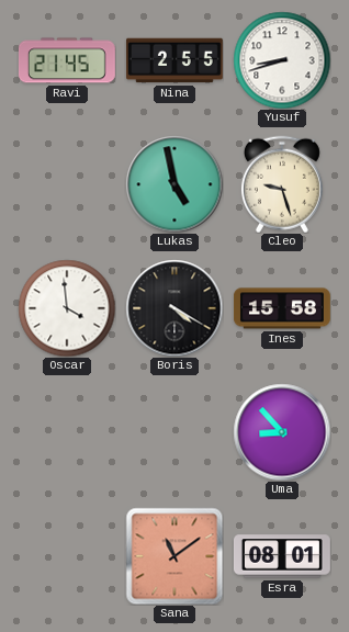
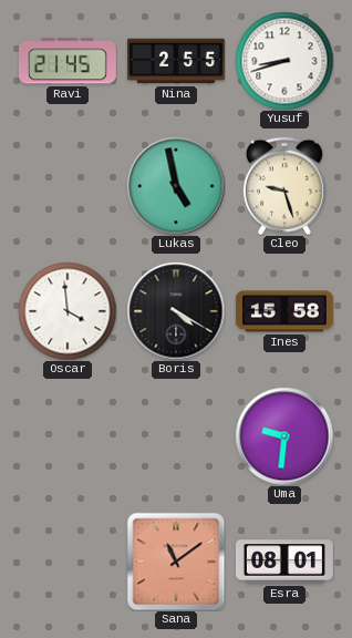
Uma: 8:53 -> 9:31
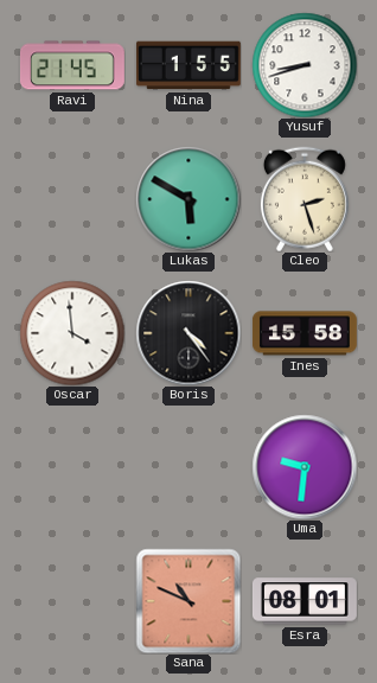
Nina: 2:55 -> 1:55
Lukas: 4:58 -> 5:50
Cleo: 9:27 -> 2:27
Boris: 4:20 -> 4:24
Sana: 11:09 -> 10:49
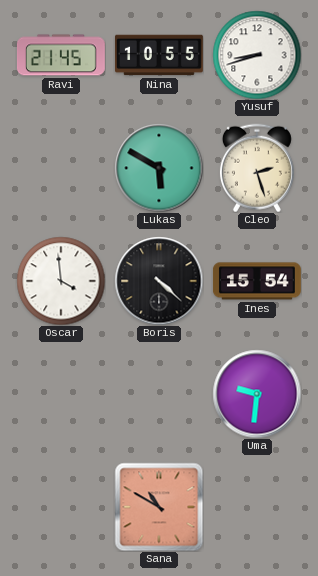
Nina: 1:55 -> 10:55
Boris: 4:24 -> 4:22
Ines: 15:58 -> 15:54
Sana: 10:49 -> 10:50
Esra: 08:01 -> none
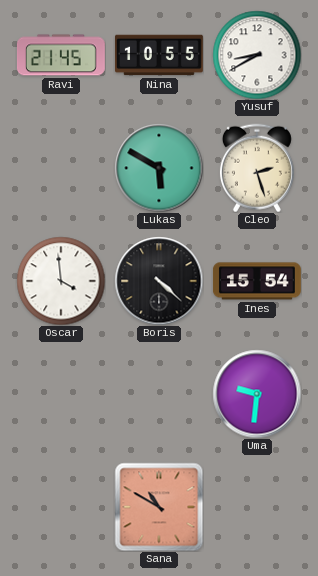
Yusuf: 8:42 -> 8:40
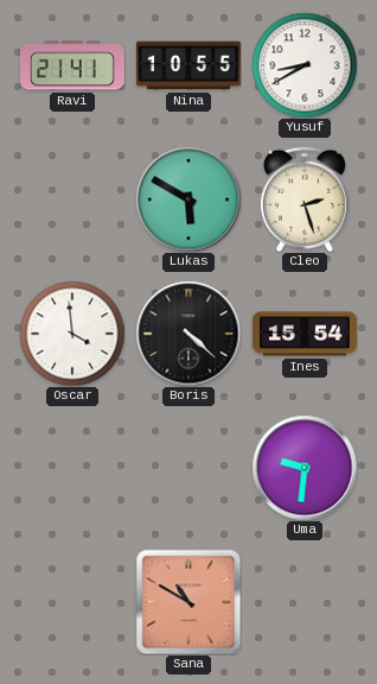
Ravi: 21:45 -> 21:41
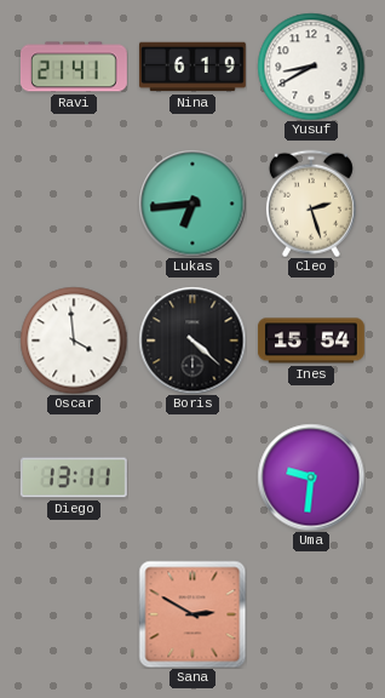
Nina: 10:55 -> 6:19
Lukas: 5:50 -> 6:44
Diego: none -> 13:11
Sana: 10:50 -> 2:50
